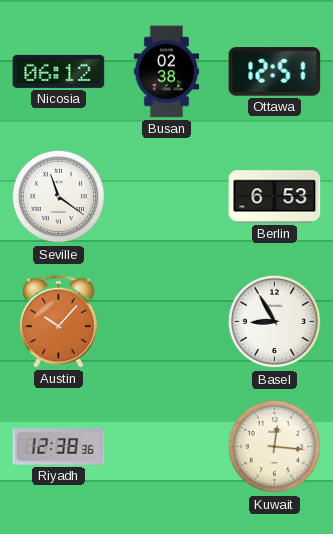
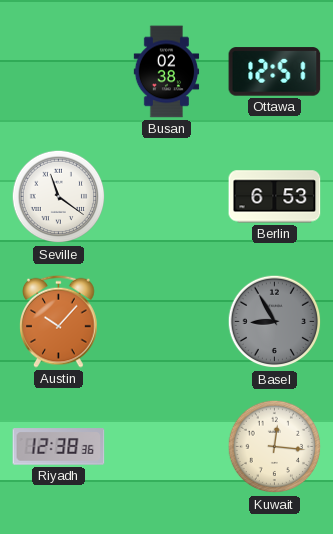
Nicosia: 06:12 -> none
Basel dial: white -> grey
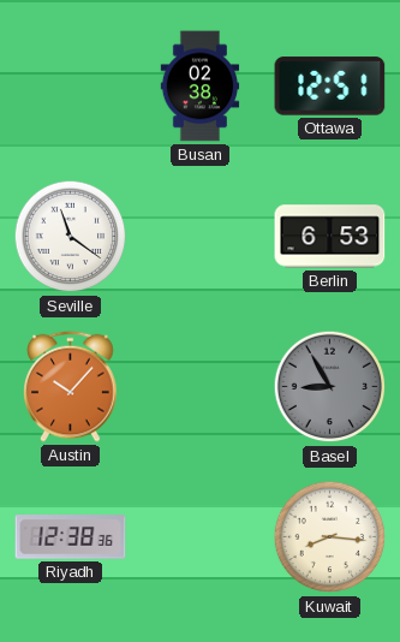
Kuwait: 12:16 -> 8:16
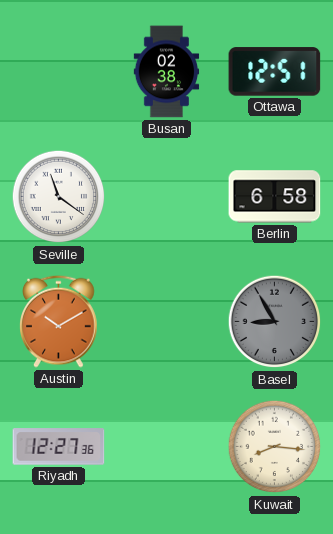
Berlin: 6:53 -> 6:58
Austin: 10:07 -> 10:10
Riyadh: 12:38 -> 12:27
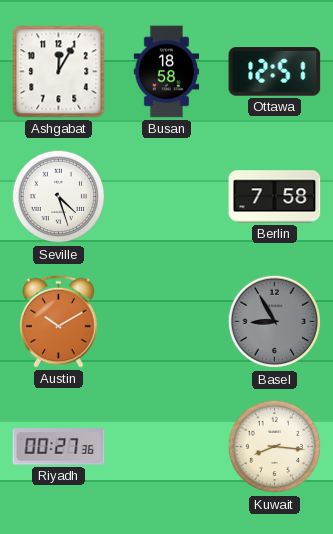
Ashgabat: none -> 12:05
Busan: 02:38 -> 18:58
Seville: 11:21 -> 4:27
Berlin: 6:58 -> 7:58
Riyadh: 12:27 -> 00:27
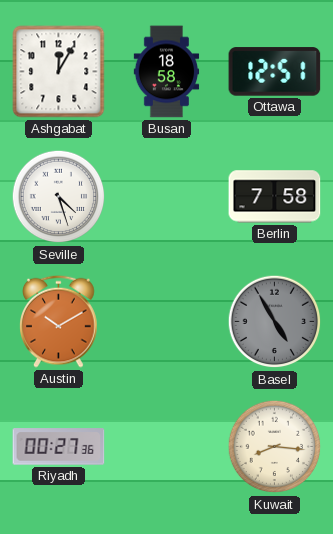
Basel: 8:55 -> 4:55
